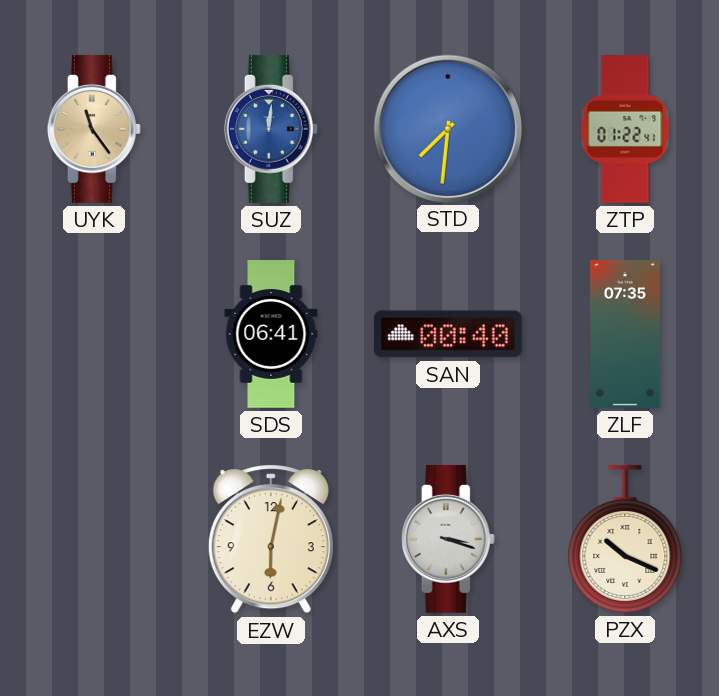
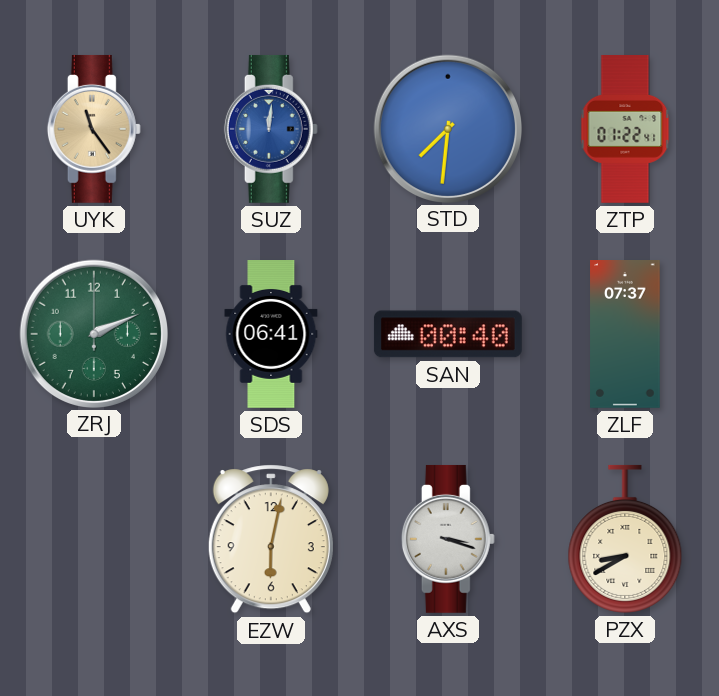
ZRJ: none -> 2:11
ZLF: 07:35 -> 07:37
PZX: 10:19 -> 8:40
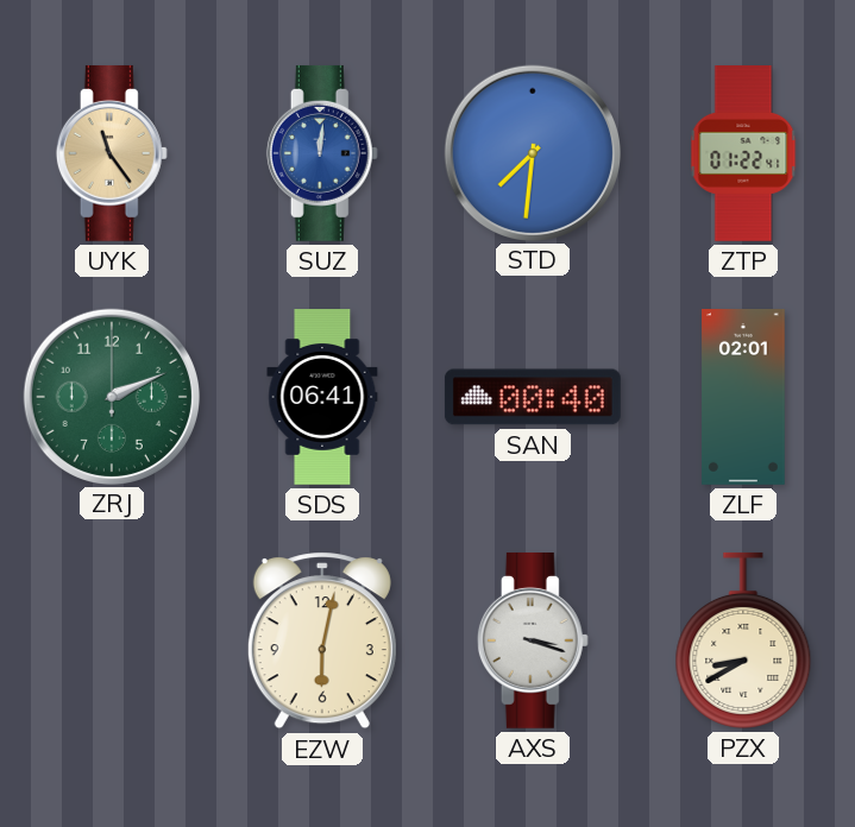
ZLF: 07:37 -> 02:01
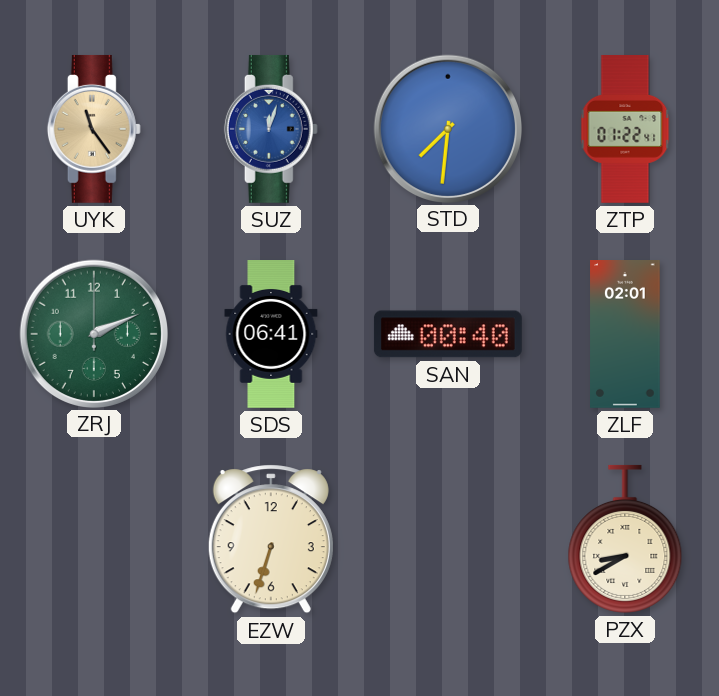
SUZ: 12:01 -> 12:03
EZW: 6:02 -> 6:33
AXS: 3:18 -> none
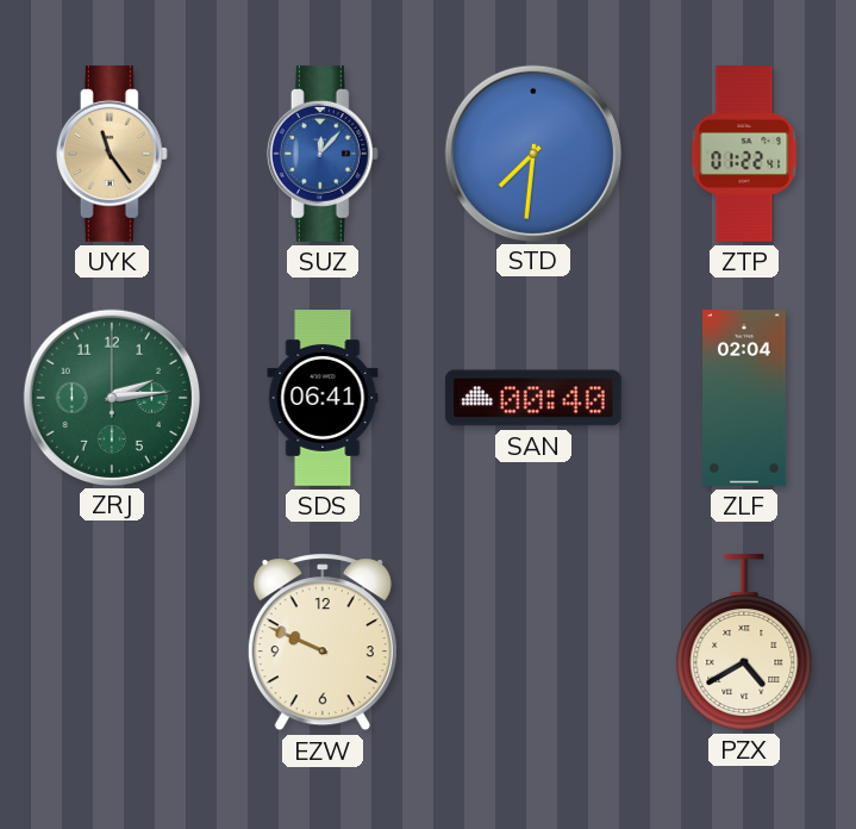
SUZ: 12:03 -> 12:07
ZRJ: 2:11 -> 2:14
ZLF: 02:01 -> 02:04
EZW: 6:33 -> 9:49
PZX: 8:40 -> 4:40
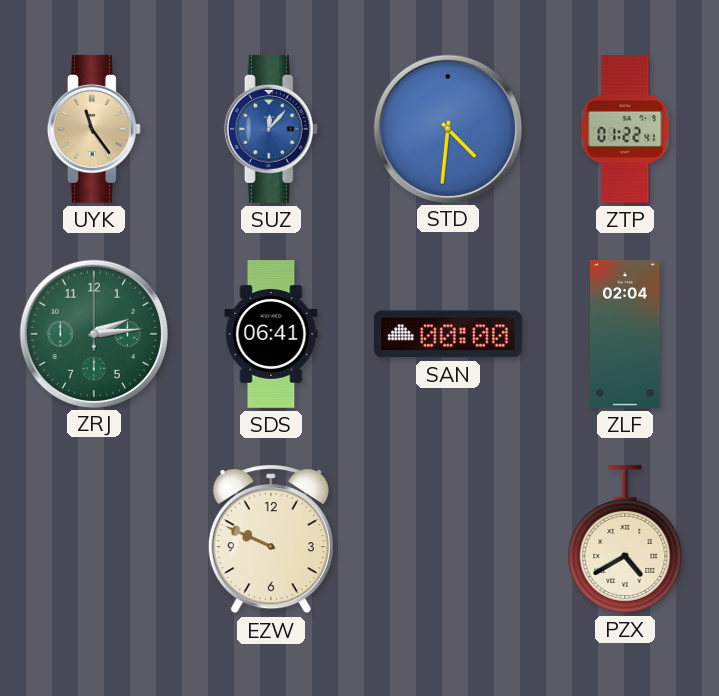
STD: 7:31 -> 4:31
SAN: 00:40 -> 00:00
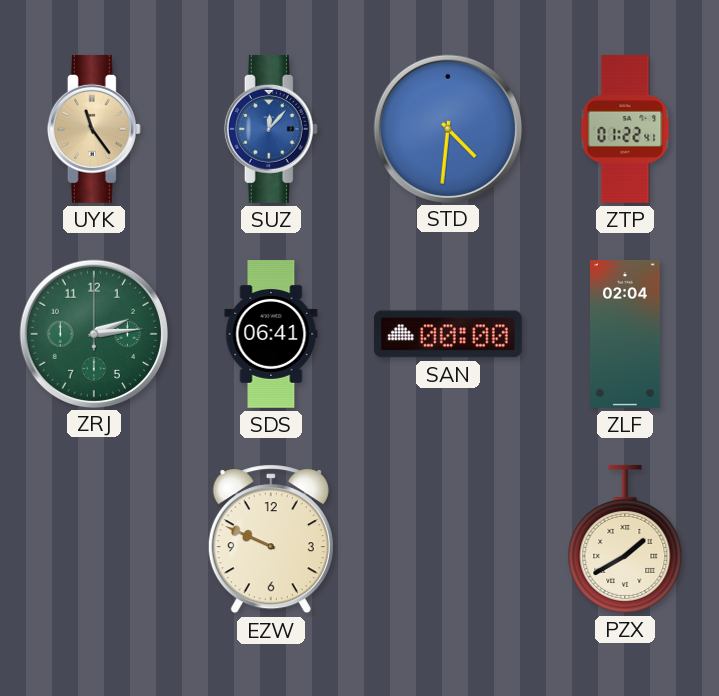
PZX: 4:40 -> 1:40
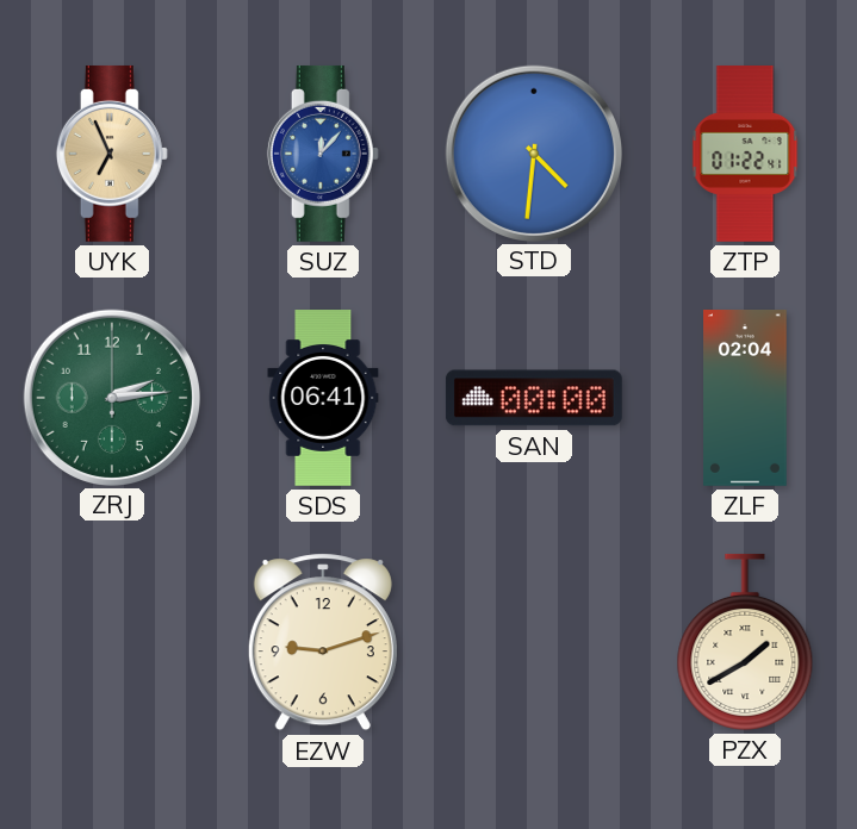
UYK: 11:24 -> 6:56
EZW: 9:49 -> 9:12
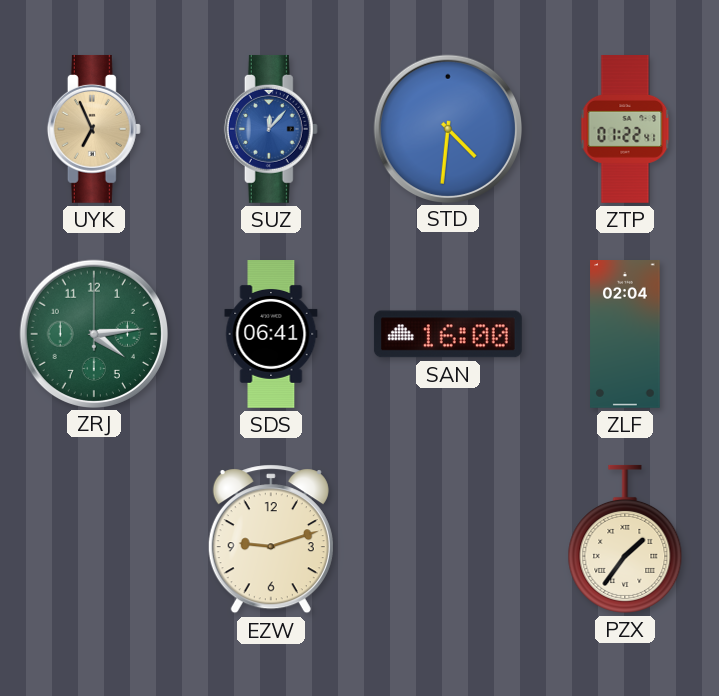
ZRJ: 2:14 -> 4:14
SAN: 00:00 -> 16:00
PZX: 1:40 -> 1:36
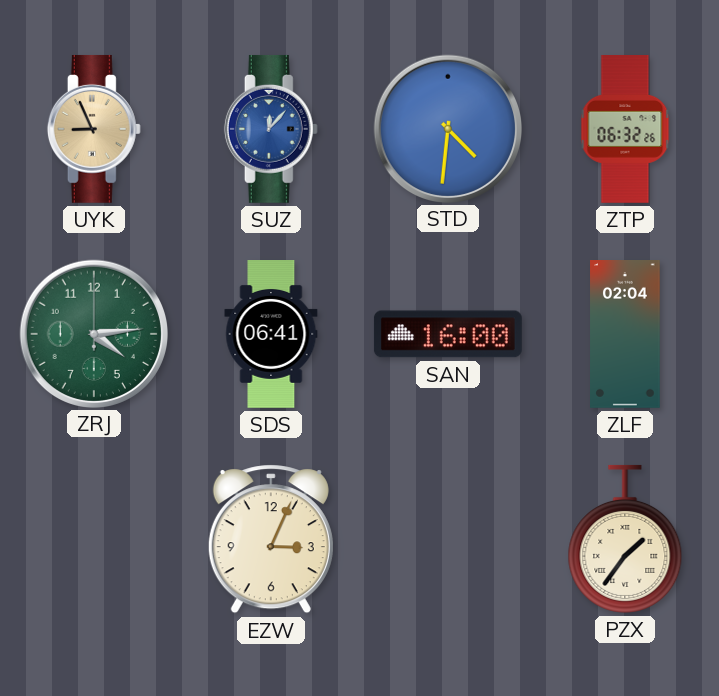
UYK: 6:56 -> 8:56
ZTP: 01:22 -> 06:32
EZW: 9:12 -> 3:04
